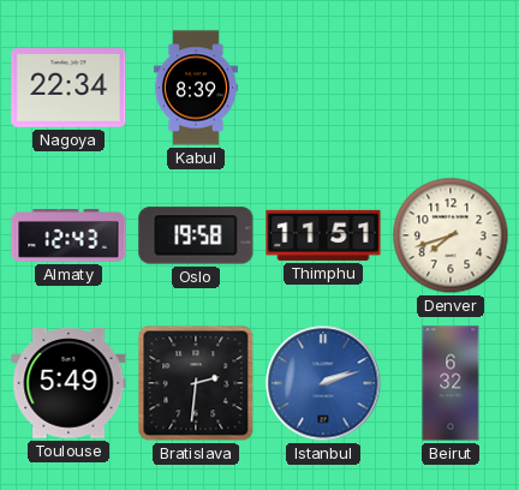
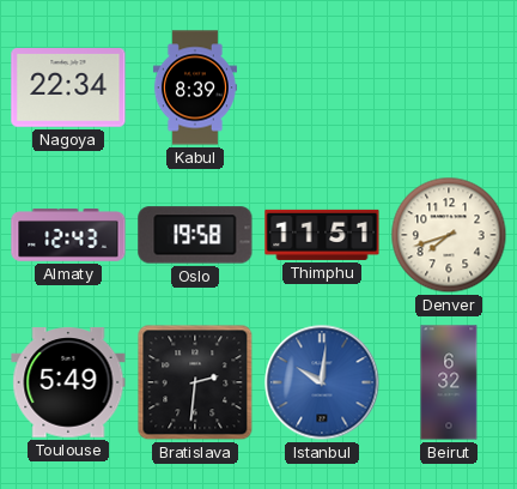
Istanbul: 2:12 -> 10:01
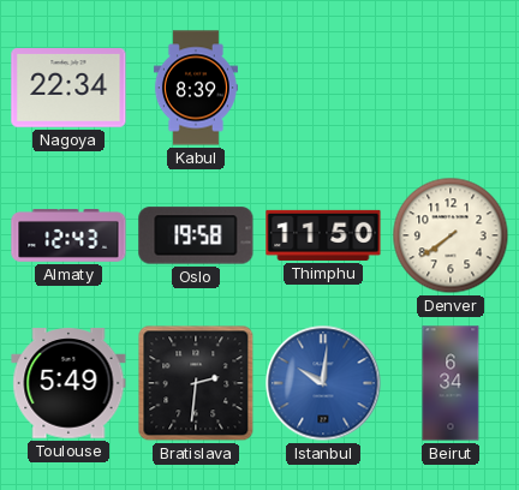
Thimphu: 11:51 -> 11:50
Denver: 7:42 -> 7:39
Beirut: 6:32 -> 6:34
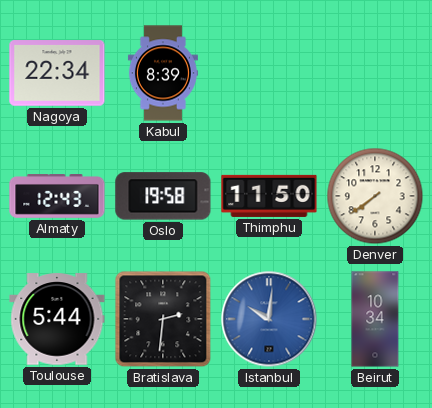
Toulouse: 5:49 -> 5:44
Beirut: 6:34 -> 10:34
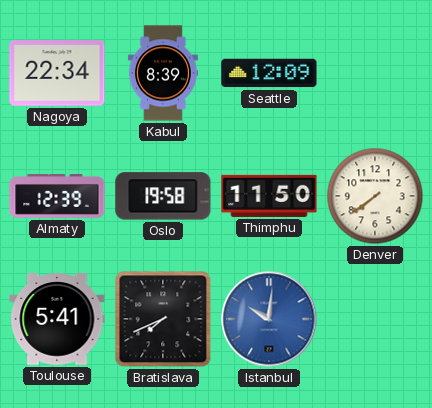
Seattle: none -> 12:09
Almaty: 12:43 -> 12:39
Toulouse: 5:44 -> 5:41
Bratislava: 2:31 -> 7:41
Beirut: 10:34 -> none
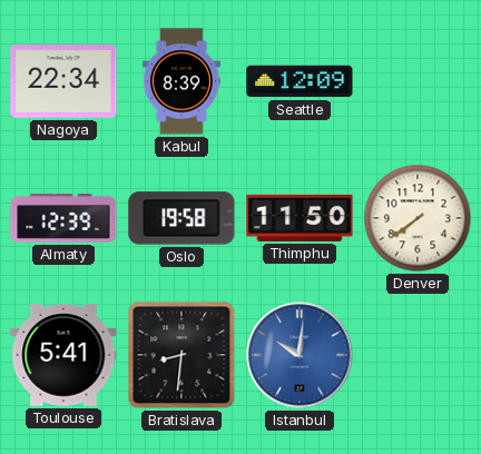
Bratislava: 7:41 -> 8:31
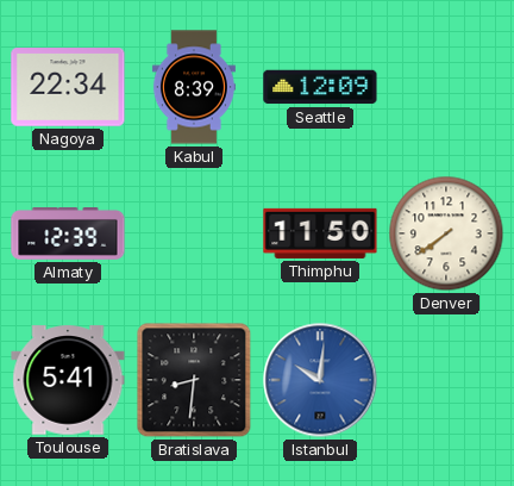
Oslo: 19:58 -> none
